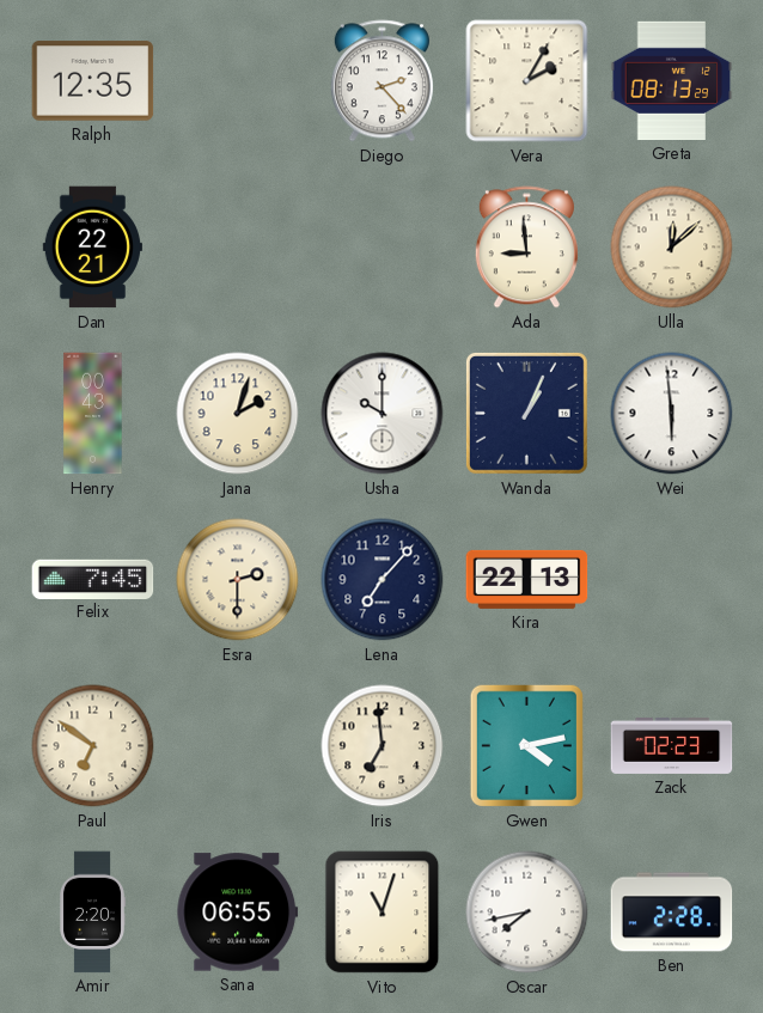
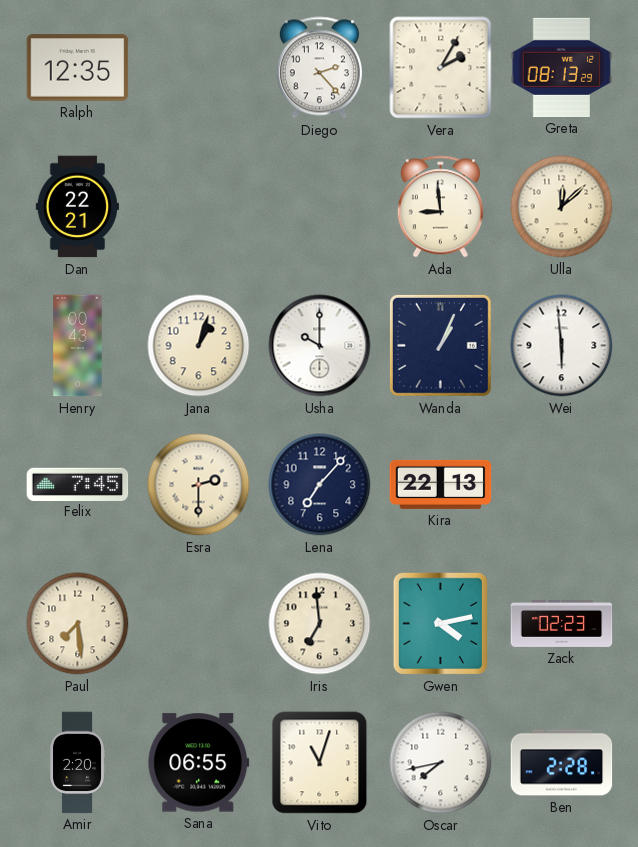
Jana: 2:03 -> 1:03
Paul: 6:51 -> 7:29
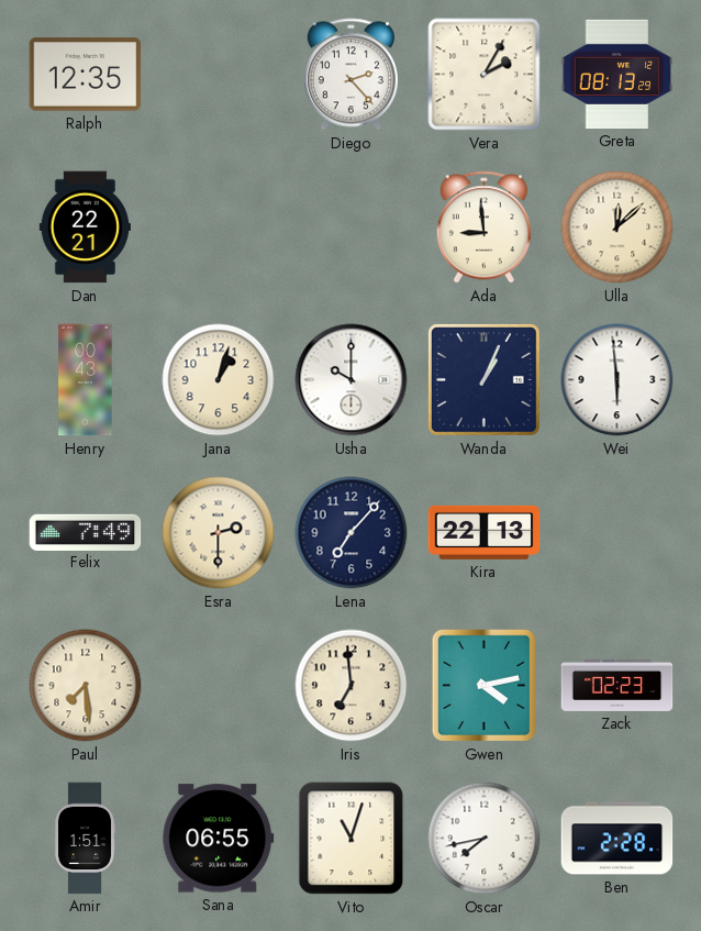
Felix: 7:45 -> 7:49
Amir: 2:20 -> 1:51
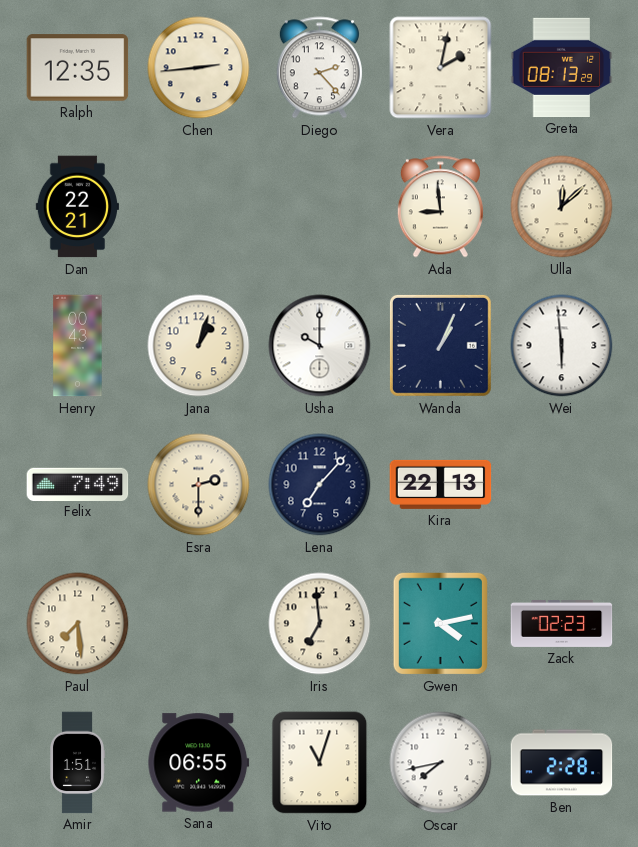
Chen: none -> 2:44
Vera: 2:05 -> 2:02
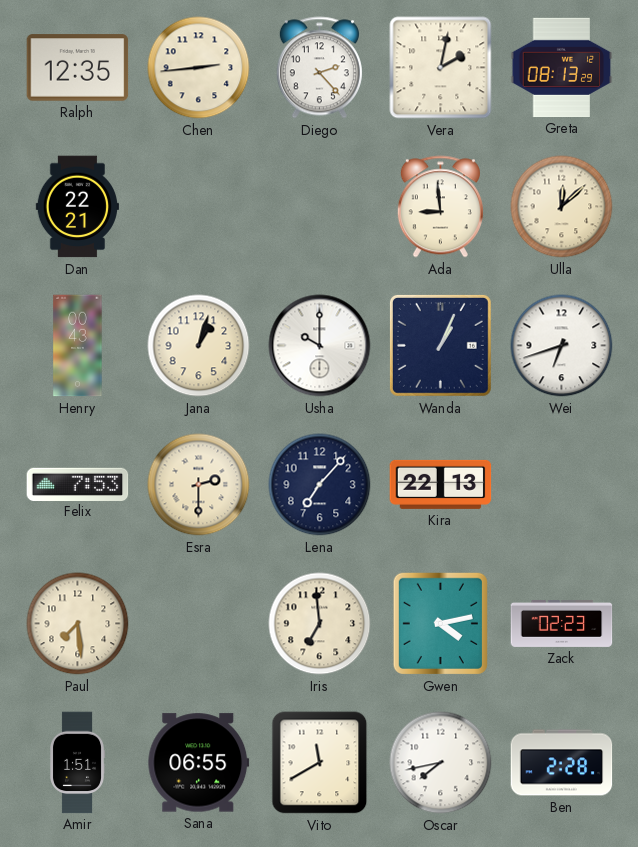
Wei: 5:59 -> 6:42
Felix: 7:49 -> 7:53
Vito: 11:03 -> 11:40
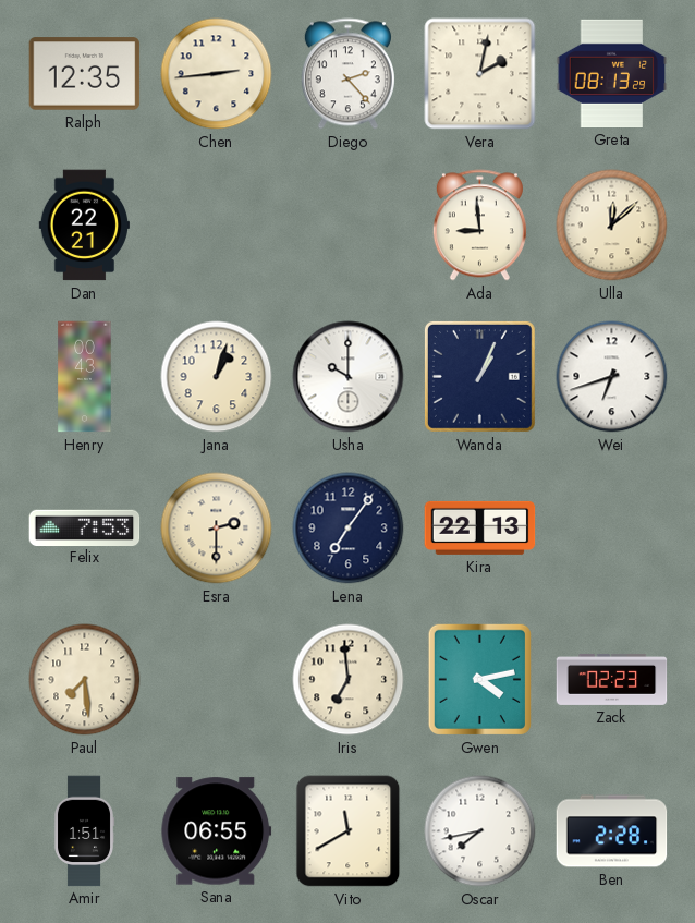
Lena: 7:07 -> 7:06
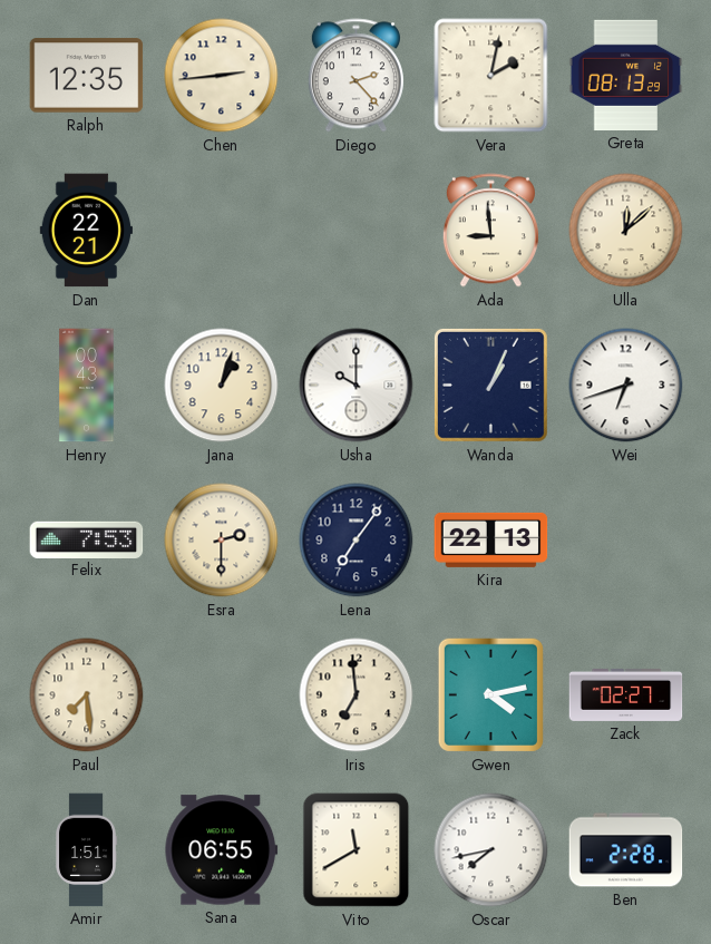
Zack: 02:23 -> 02:27
